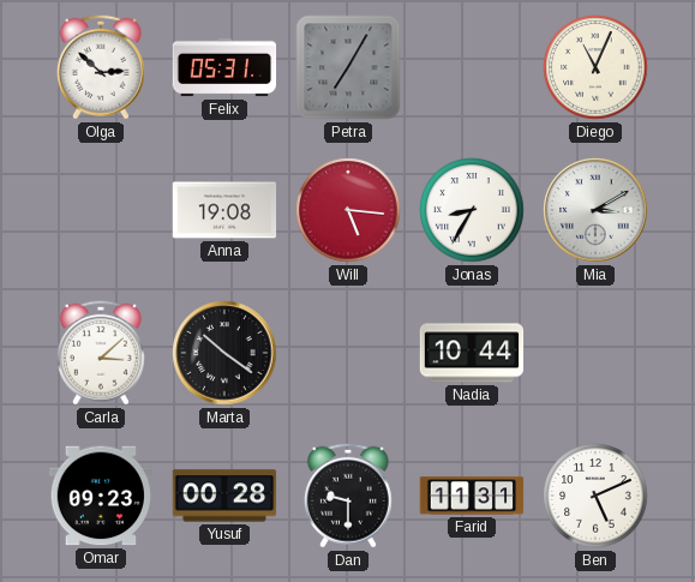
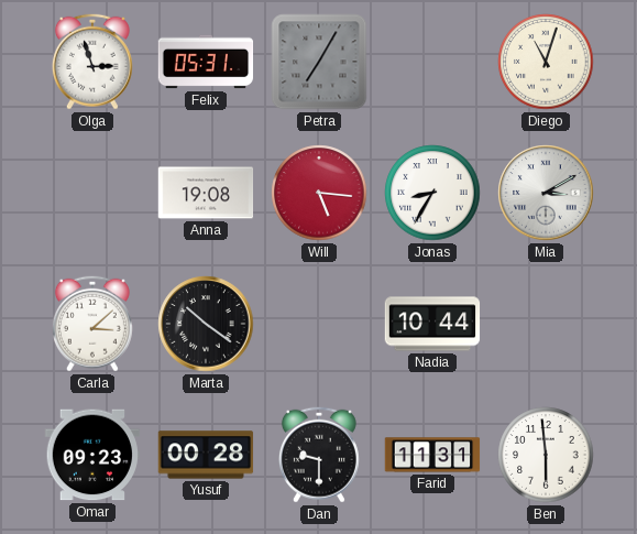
Olga: 2:52 -> 2:57
Diego: 11:04 -> 11:03
Ben: 5:11 -> 5:59
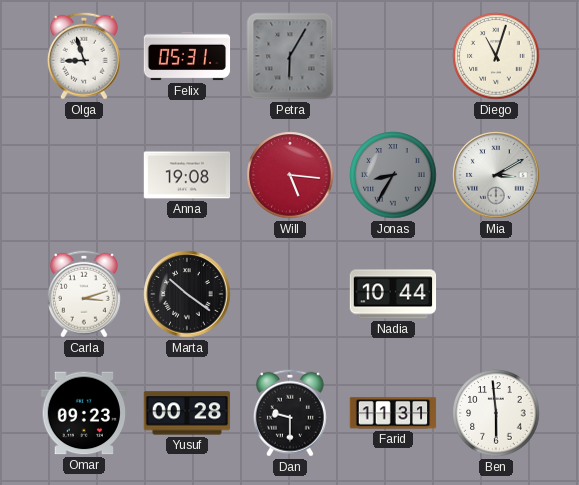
Olga: 2:57 -> 8:57
Petra: 7:05 -> 6:05
Jonas dial: white -> grey
Carla: 3:08 -> 3:12
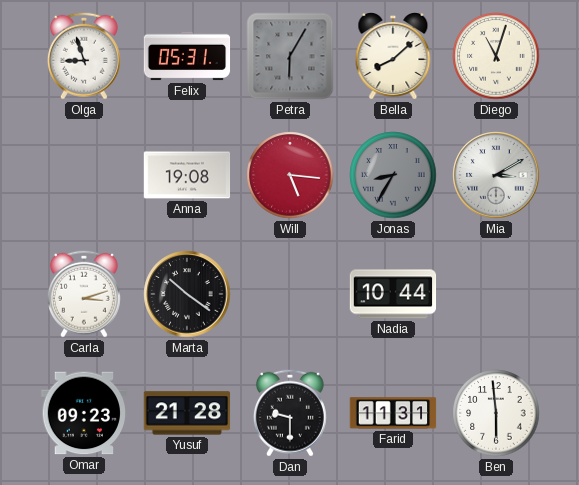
Bella: none -> 8:08
Yusuf: 00:28 -> 21:28
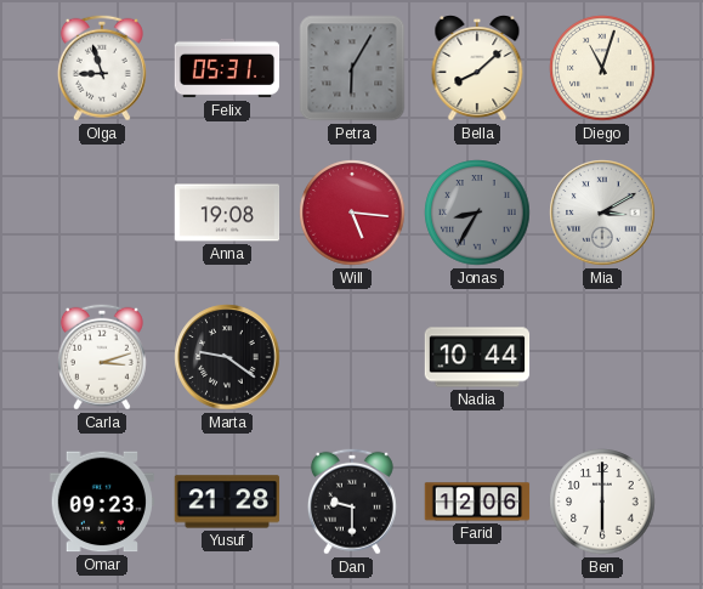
Marta: 10:21 -> 9:21
Farid: 11:31 -> 12:06
Ben: 5:59 -> 6:00
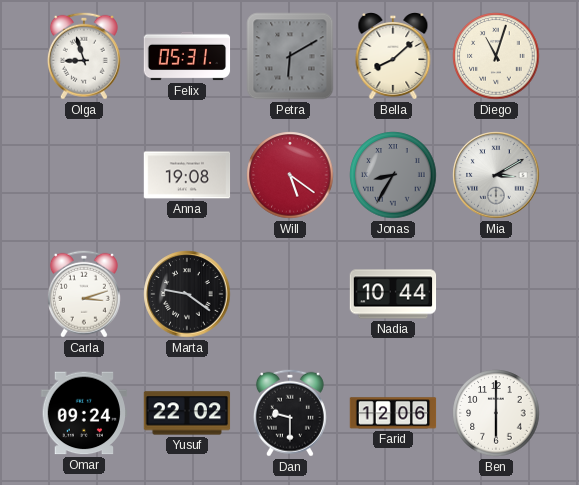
Petra: 6:05 -> 6:10
Will: 5:16 -> 5:21
Omar: 09:23 -> 09:24
Yusuf: 21:28 -> 22:02
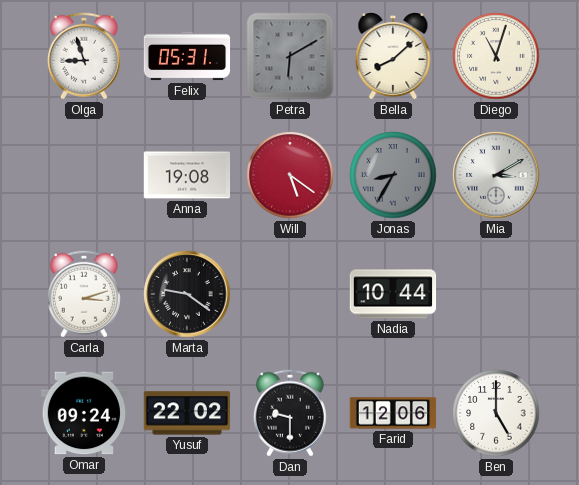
Ben: 6:00 -> 5:00
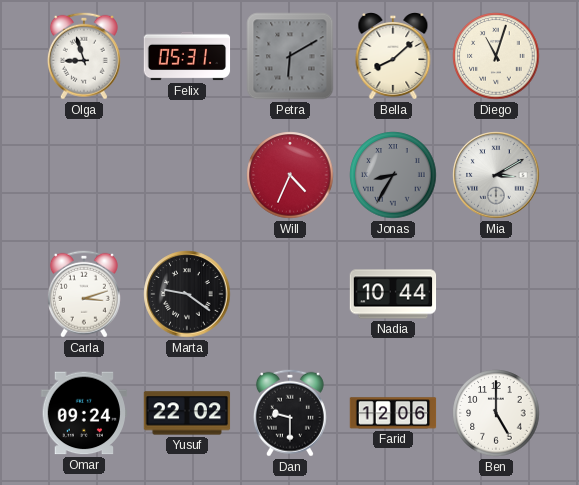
Anna: 19:08 -> none
Will: 5:21 -> 4:34
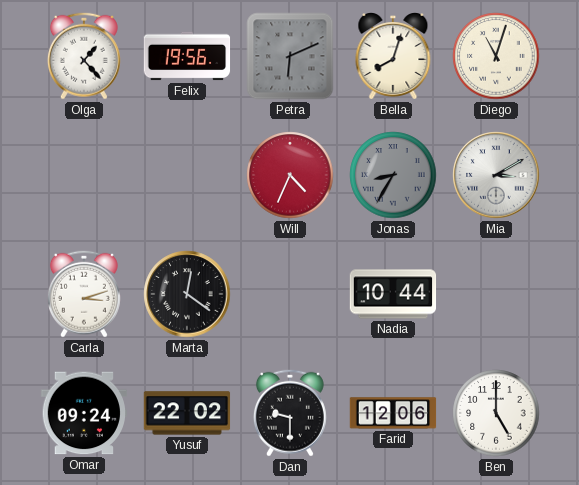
Olga: 8:57 -> 1:23
Felix: 05:31 -> 19:56
Petra: 6:10 -> 6:11
Bella: 8:08 -> 8:03
Marta: 9:21 -> 12:21
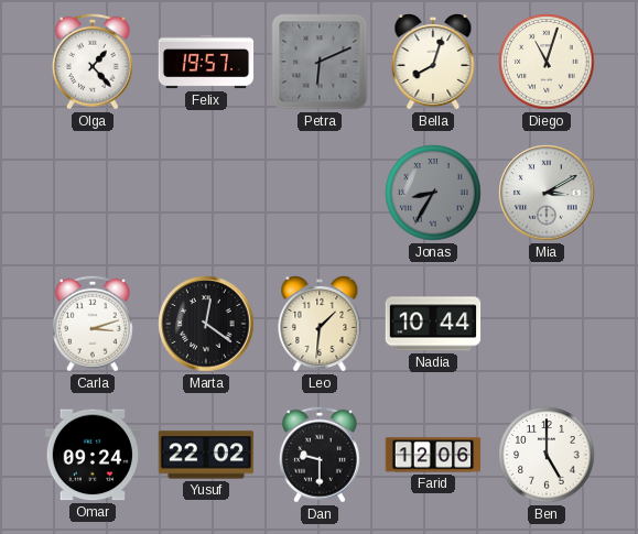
Felix: 19:56 -> 19:57
Will: 4:34 -> none
Leo: none -> 1:31
